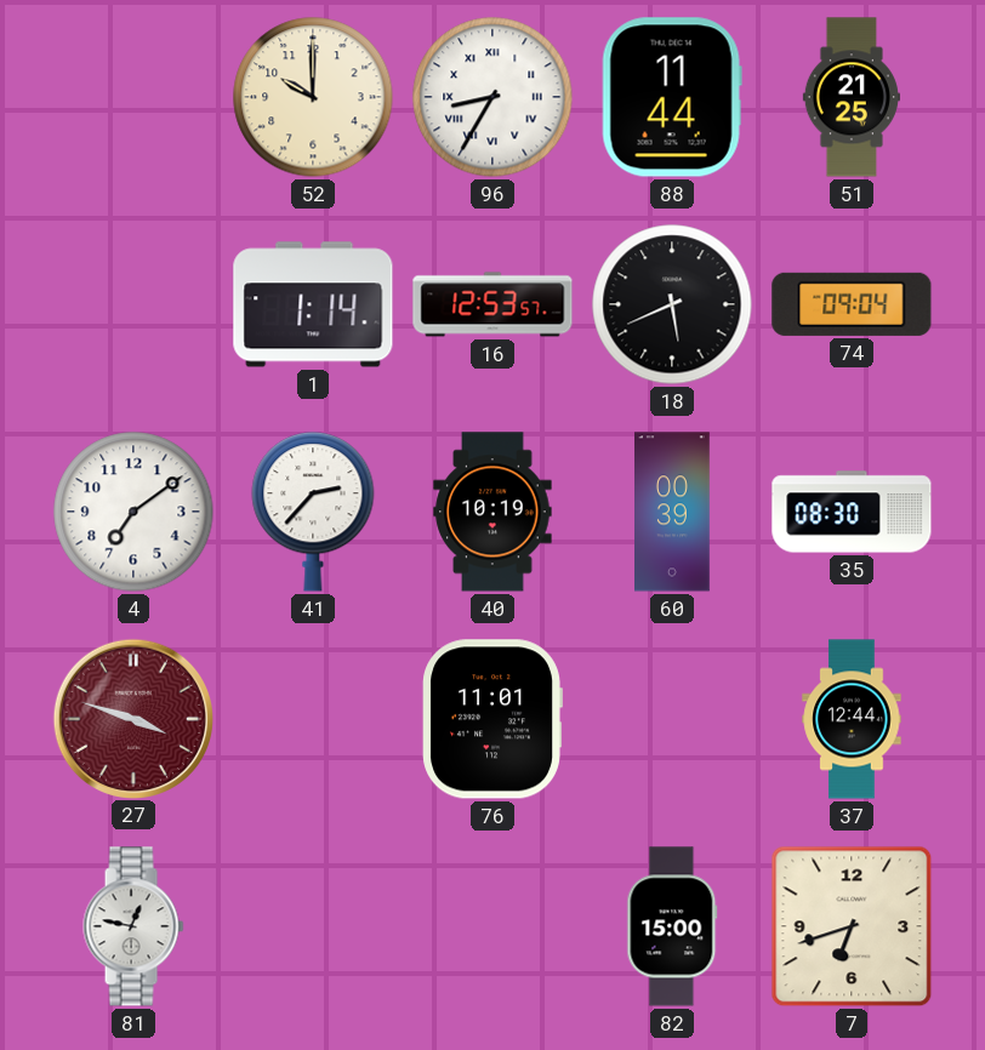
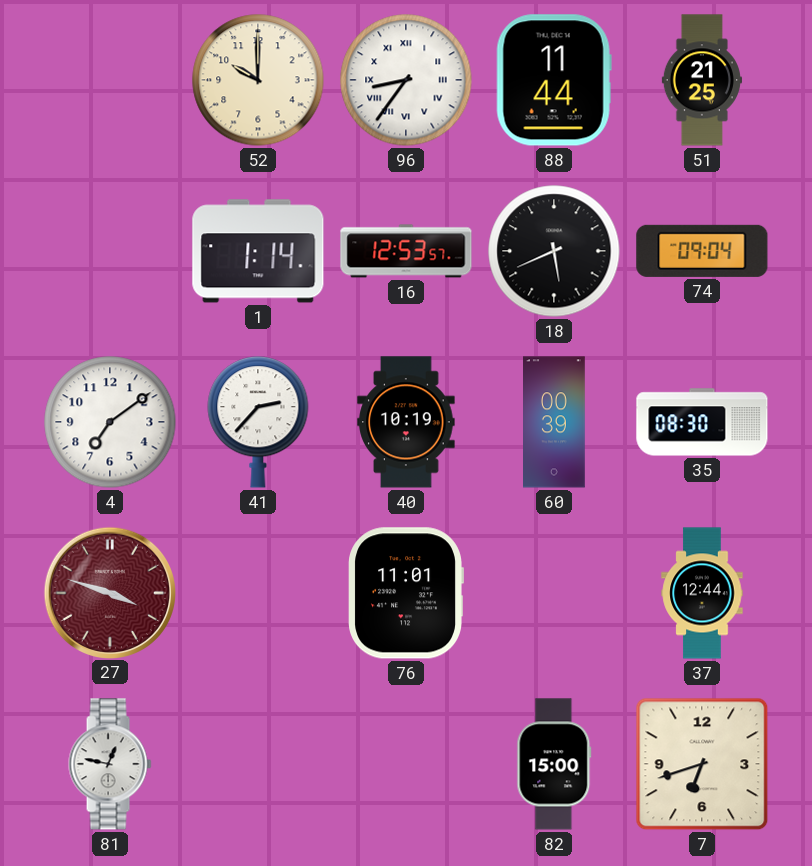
96: 8:35 -> 8:36
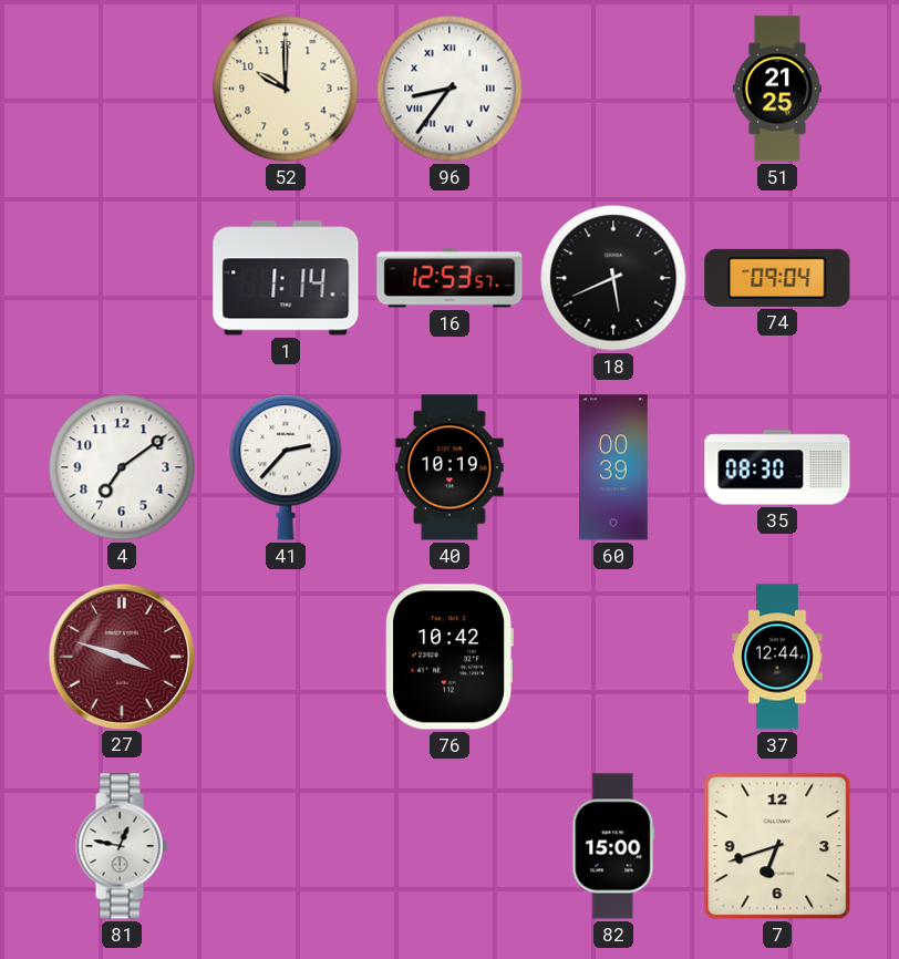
88: 11:44 -> none
76: 11:01 -> 10:42
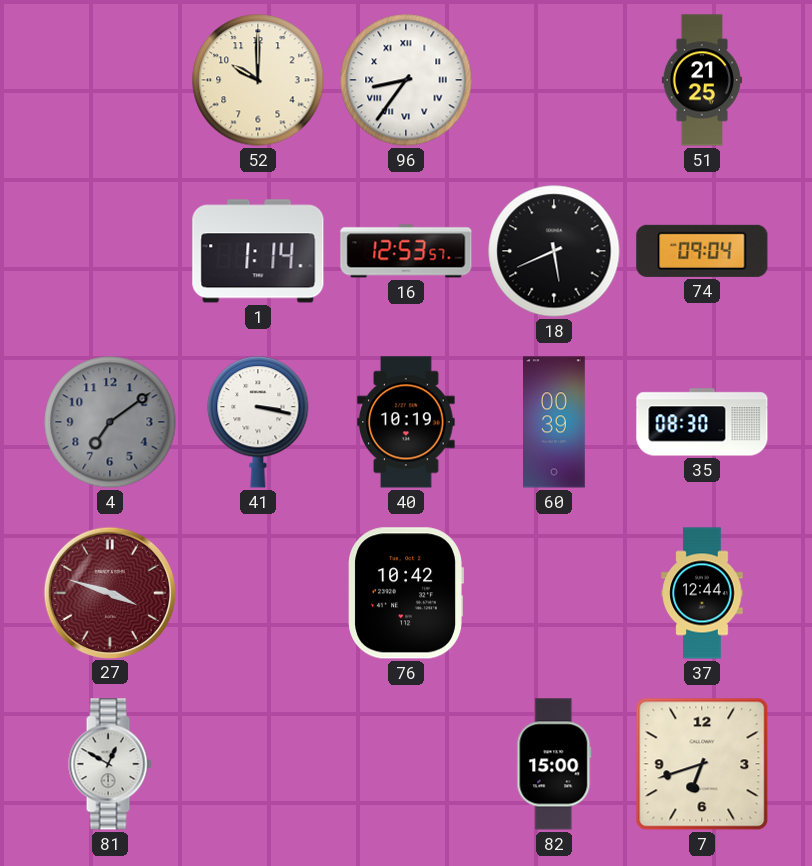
4 dial: white -> grey
41: 2:37 -> 3:17
81: 12:47 -> 12:50
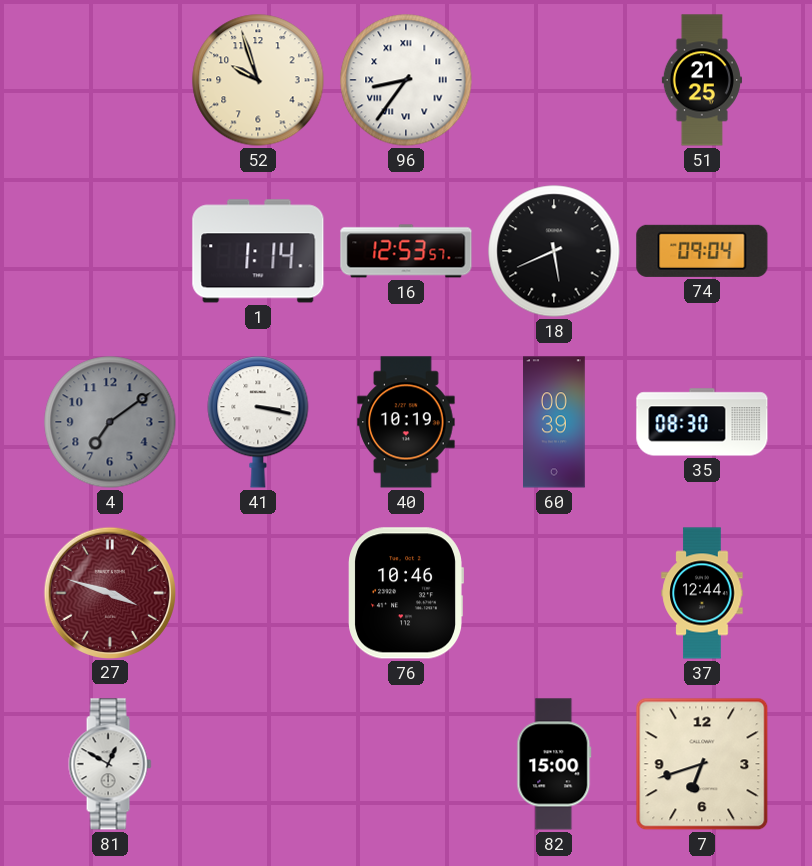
52: 10:00 -> 9:57
76: 10:42 -> 10:46
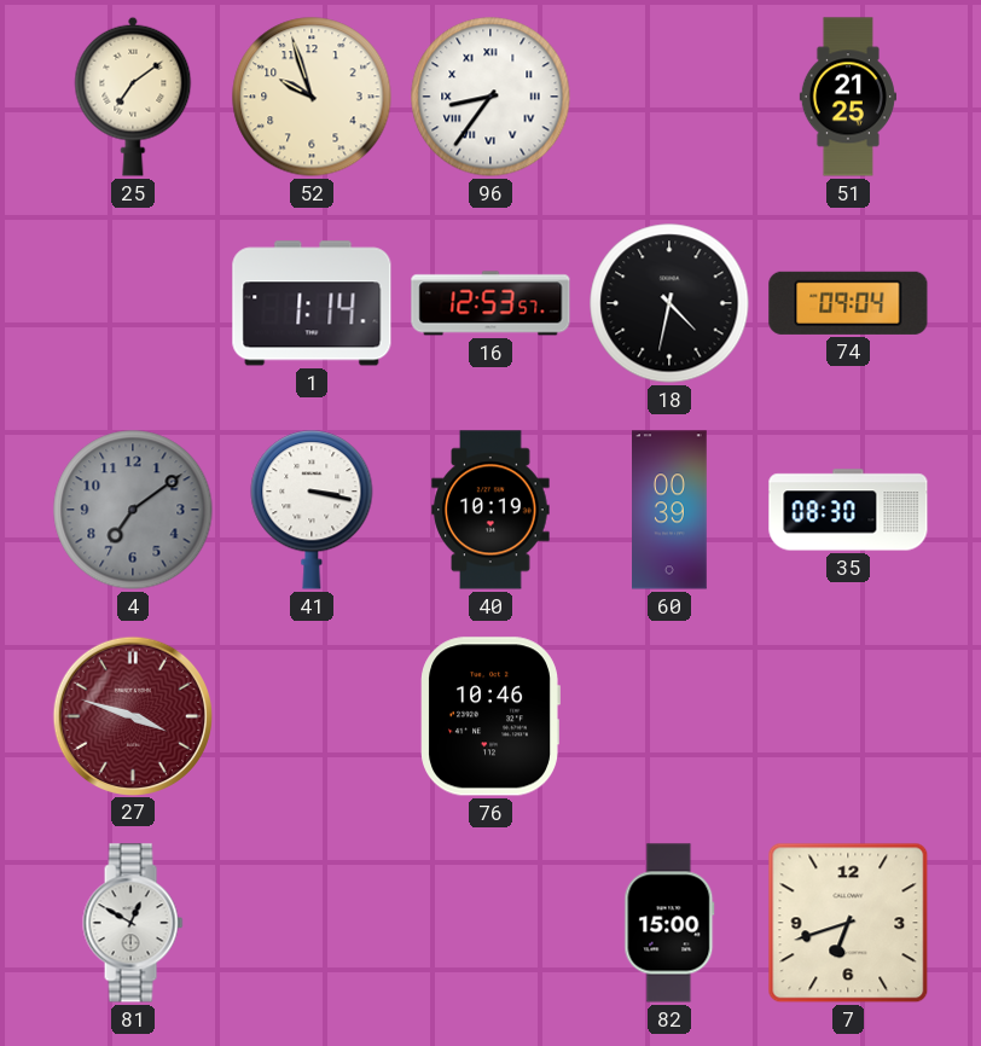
25: none -> 7:09
18: 5:41 -> 4:32
37: 12:44 -> none
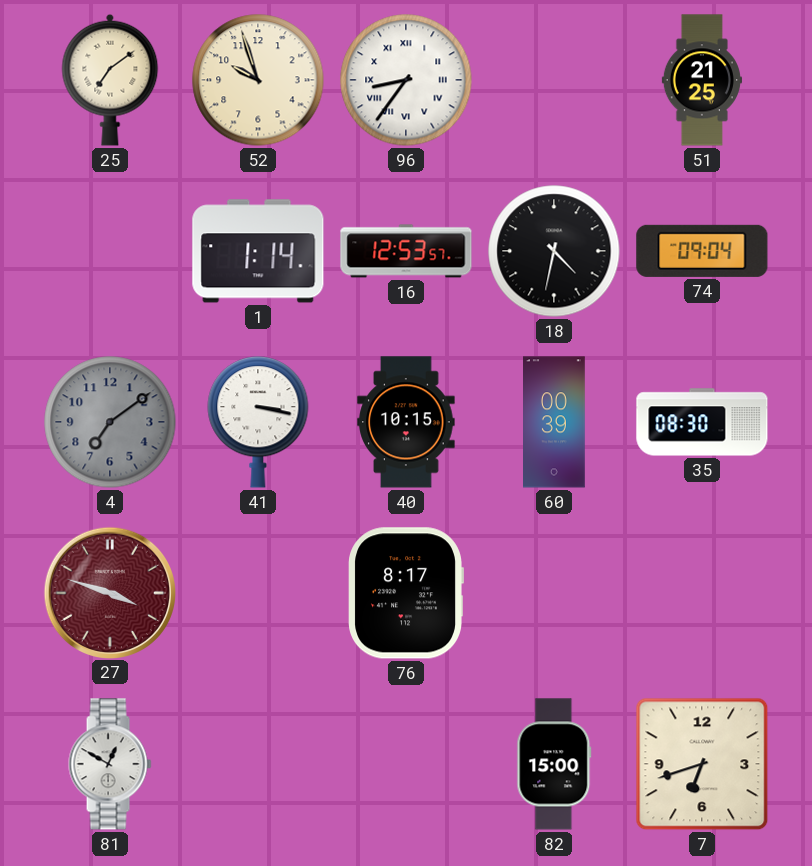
40: 10:19 -> 10:15
76: 10:46 -> 8:17
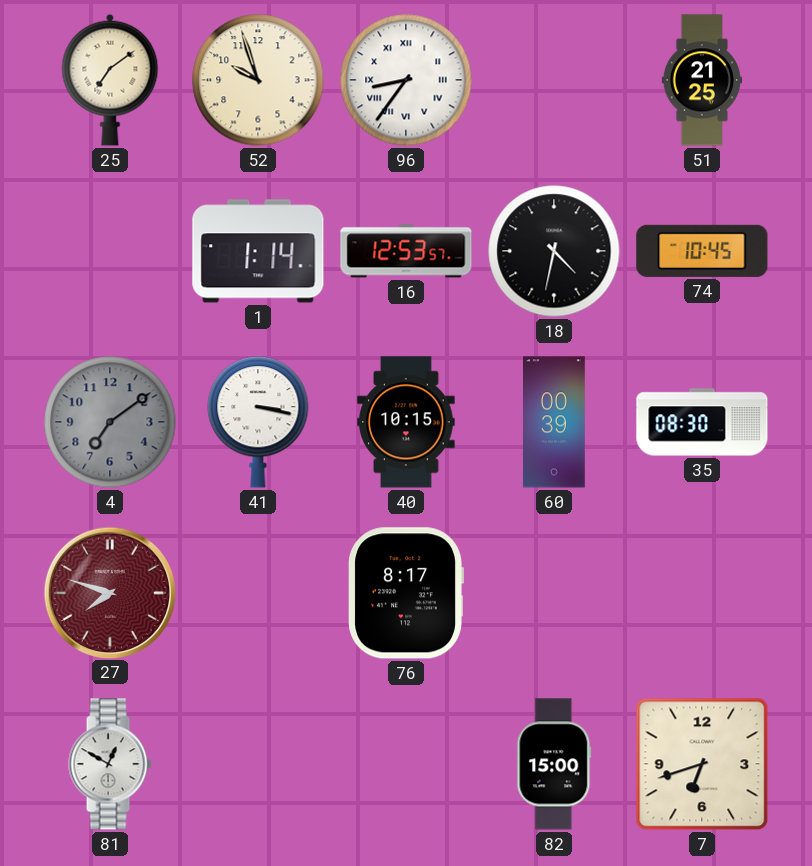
74: 09:04 -> 10:45
27: 3:48 -> 7:48
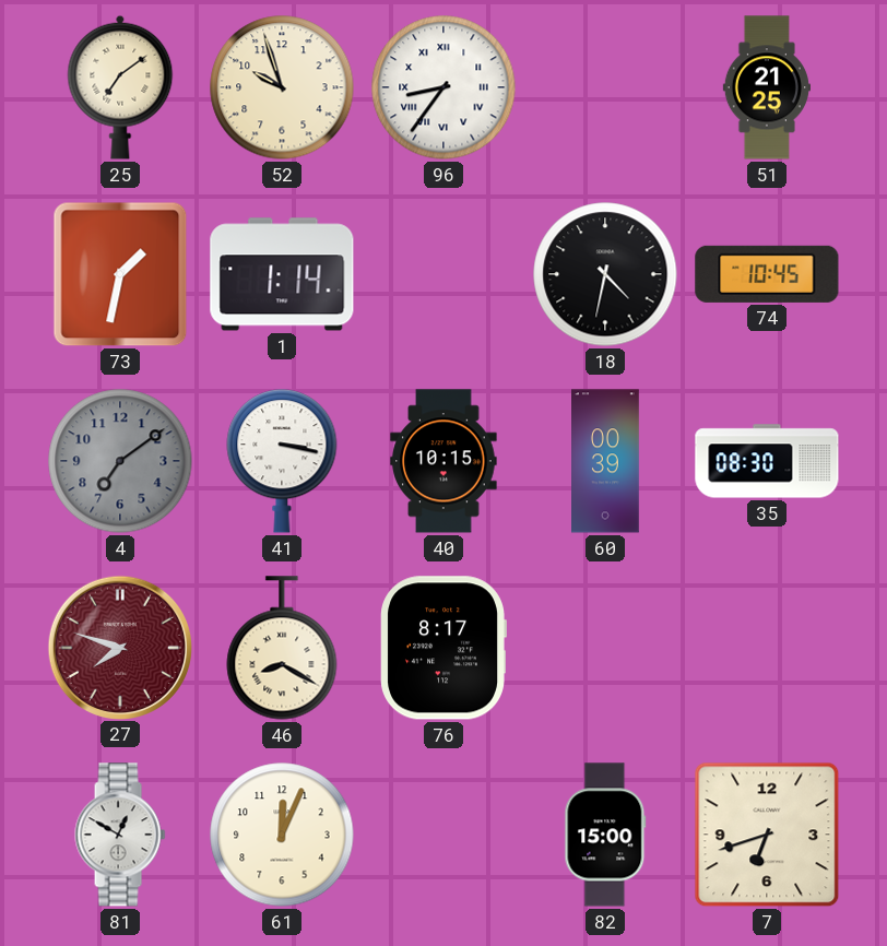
73: none -> 1:32
16: 12:53 -> none
46: none -> 8:20
61: none -> 12:04
